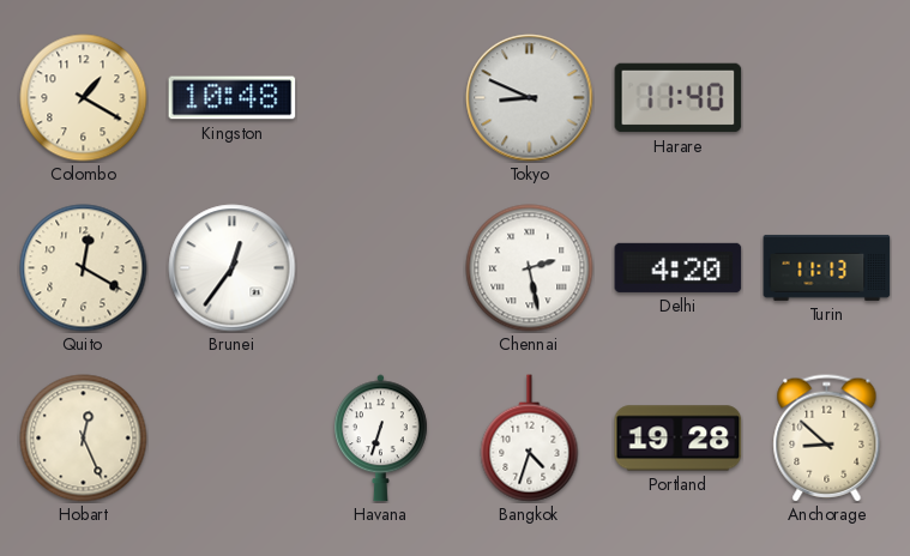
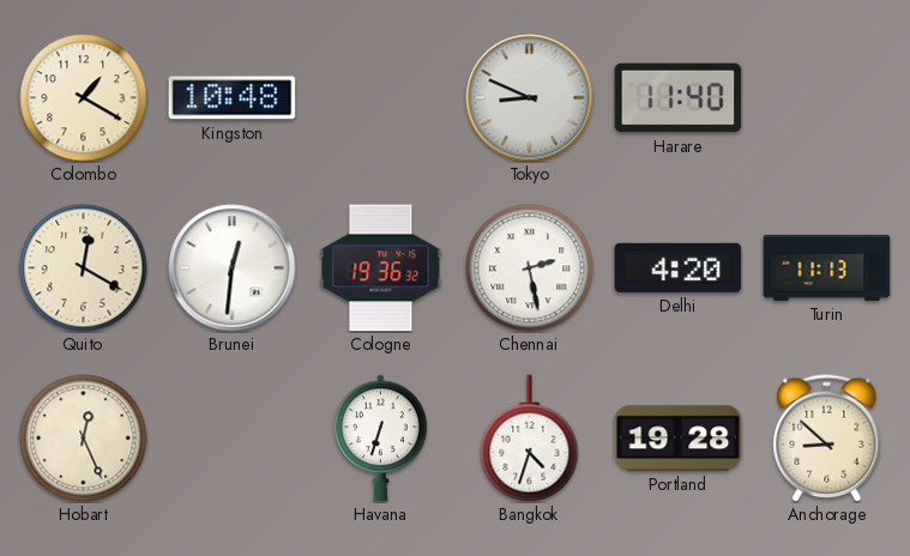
Brunei: 12:36 -> 12:31
Cologne: none -> 19:36
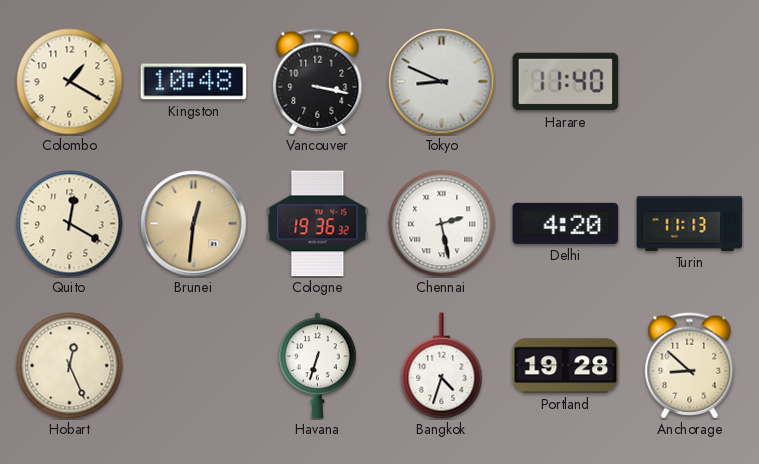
Vancouver: none -> 3:17
Brunei dial: white -> champagne
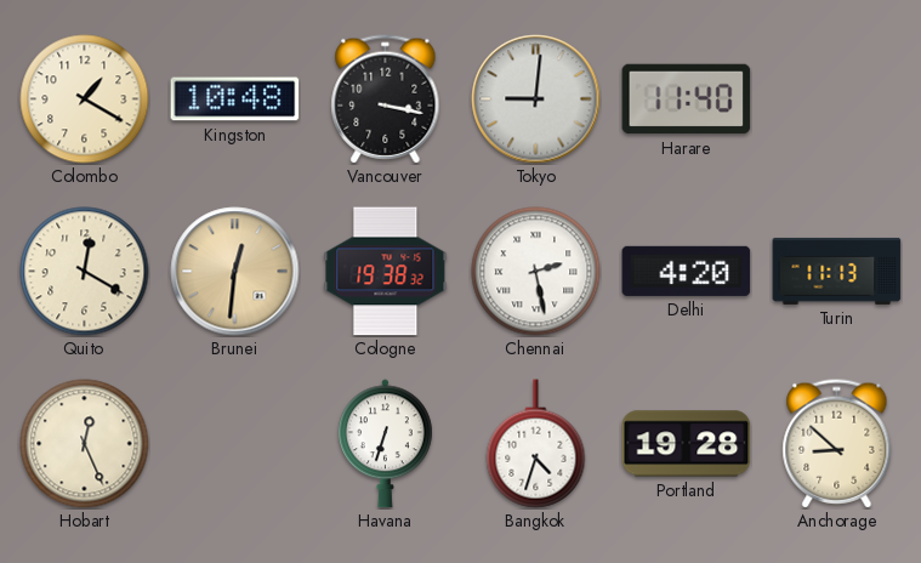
Tokyo: 8:49 -> 9:01
Cologne: 19:36 -> 19:38
